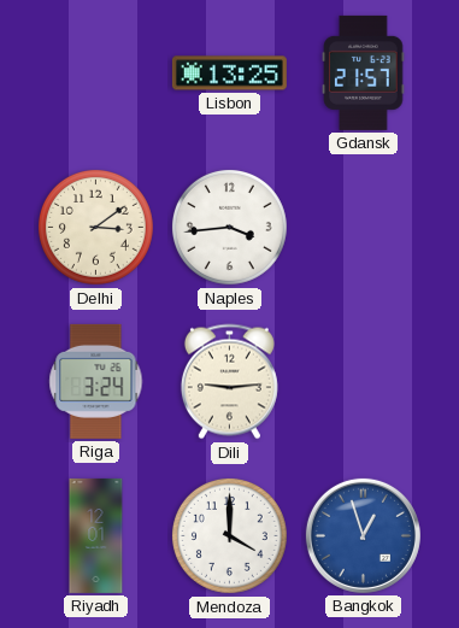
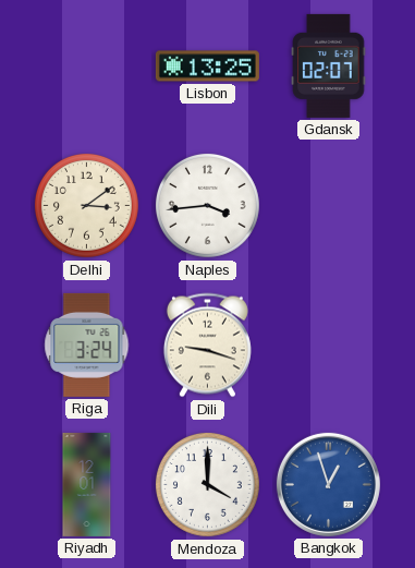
Gdansk: 21:57 -> 02:07
Dili: 9:14 -> 9:18
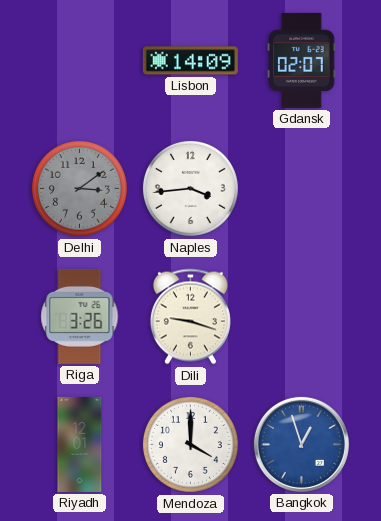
Lisbon: 13:25 -> 14:09
Delhi dial: cream -> grey
Riga: 3:24 -> 3:26
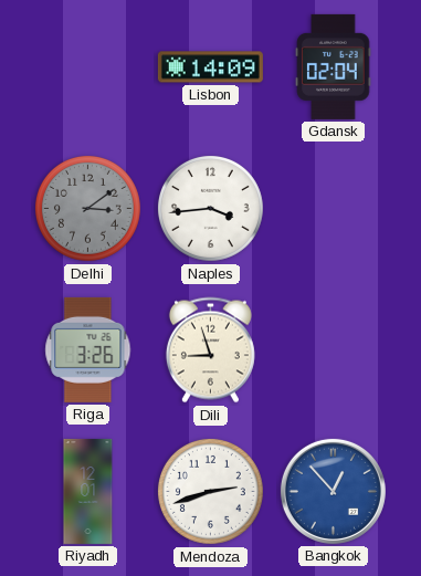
Gdansk: 02:07 -> 02:04
Dili: 9:18 -> 8:57
Mendoza: 4:00 -> 2:42
Bangkok: 12:57 -> 12:53
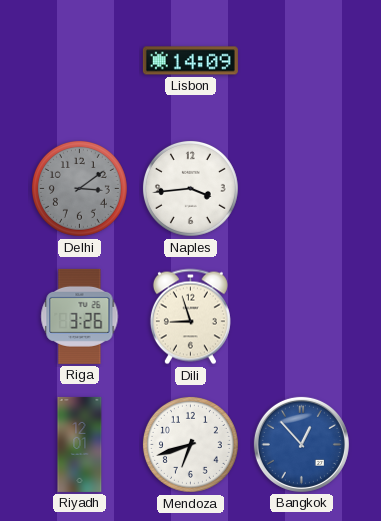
Gdansk: 02:04 -> none
Mendoza: 2:42 -> 6:42
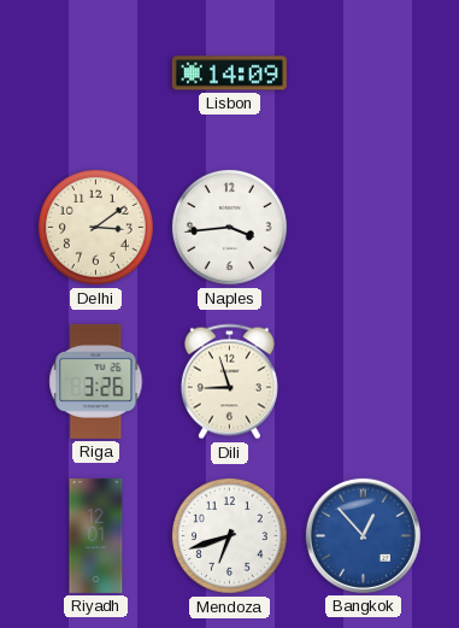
Delhi dial: grey -> cream
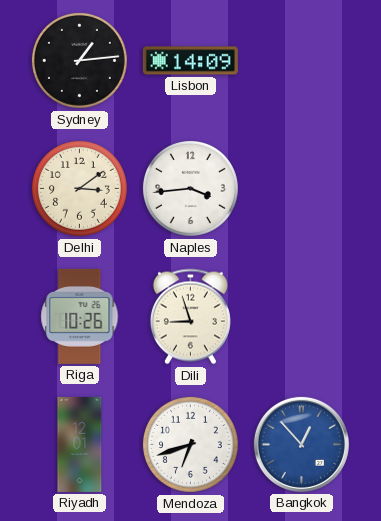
Sydney: none -> 1:14
Riga: 3:26 -> 10:26
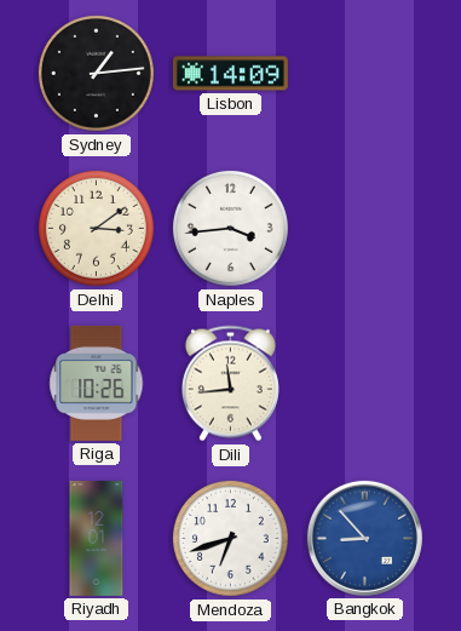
Dili: 8:57 -> 11:44
Bangkok: 12:53 -> 8:53
